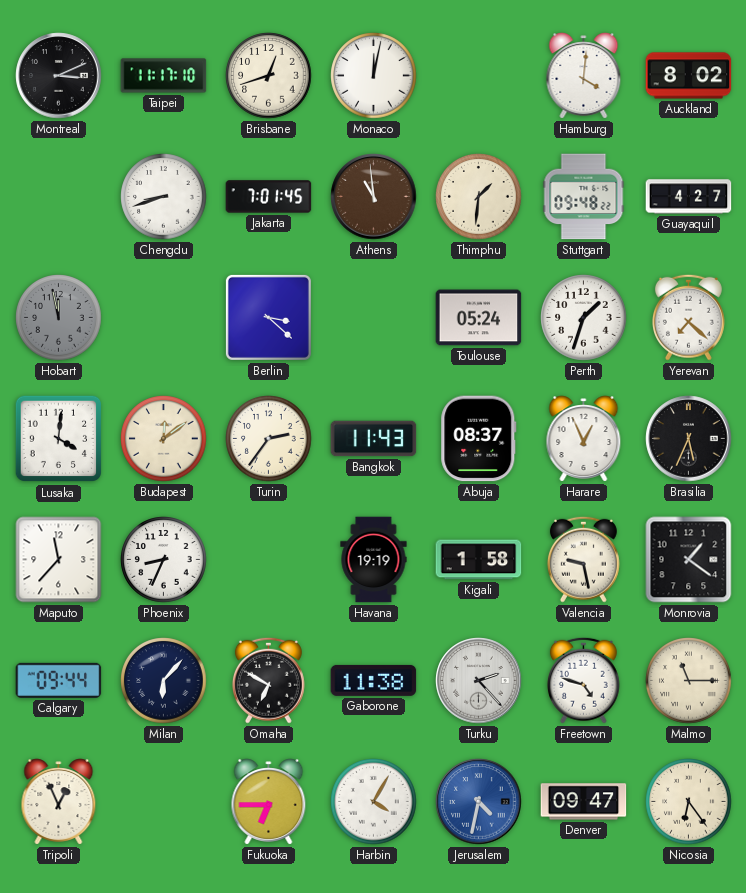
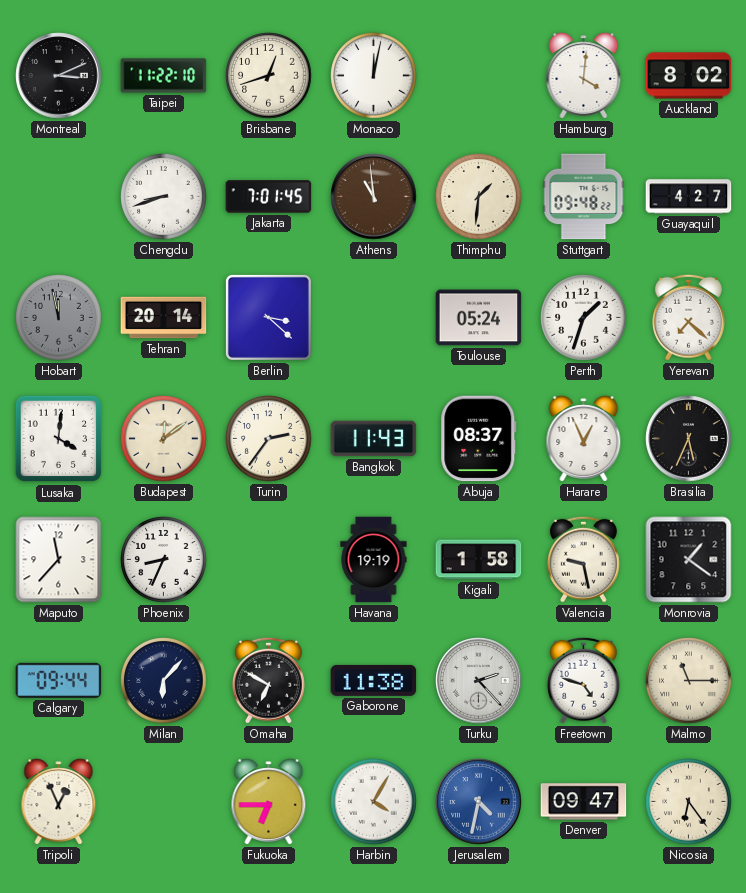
Taipei: 11:17 -> 11:22
Tehran: none -> 20:14
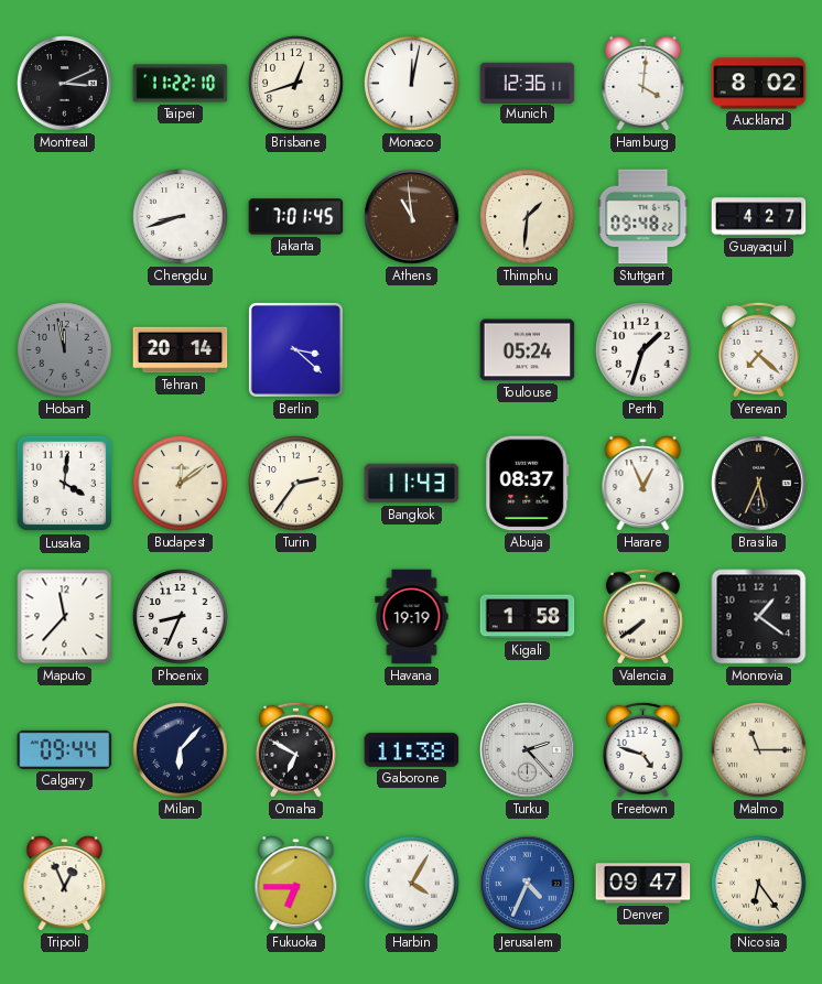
Munich: none -> 12:36
Valencia: 9:28 -> 7:39
Jerusalem: 4:32 -> 4:34
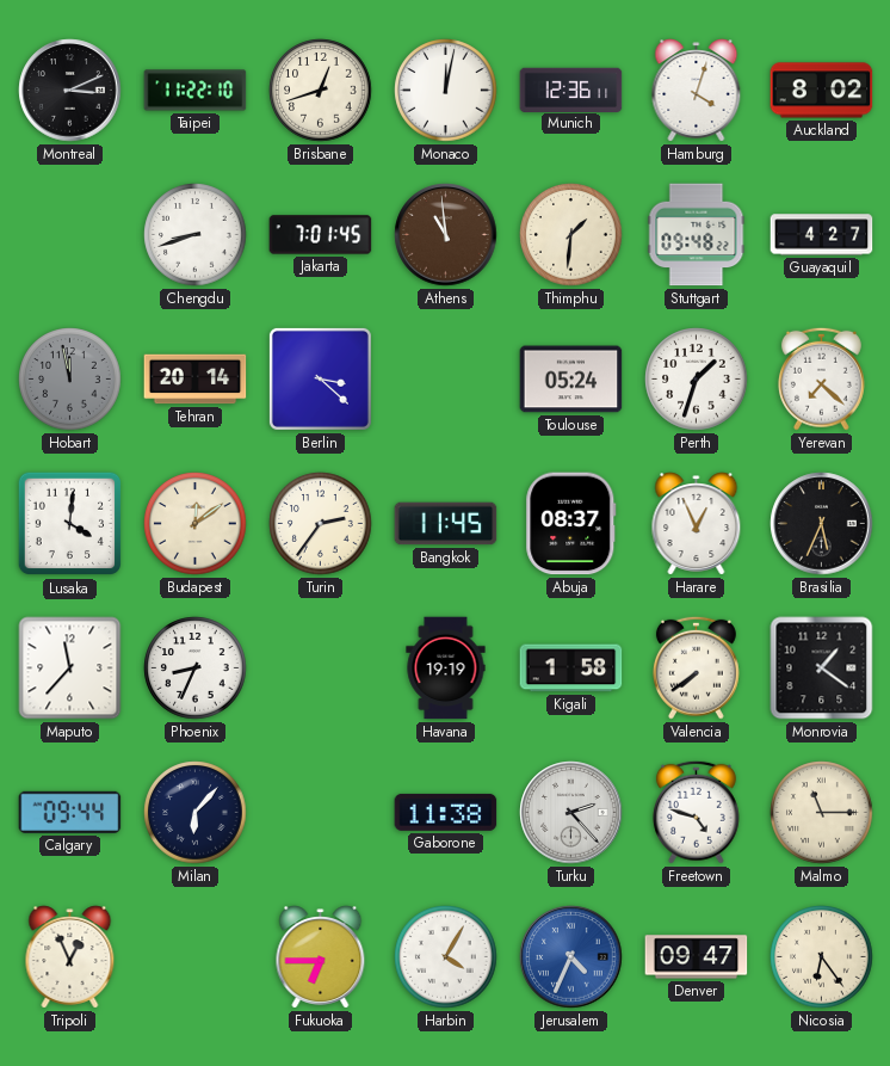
Hamburg: 4:01 -> 4:03
Bangkok: 11:43 -> 11:45
Omaha: 6:50 -> none
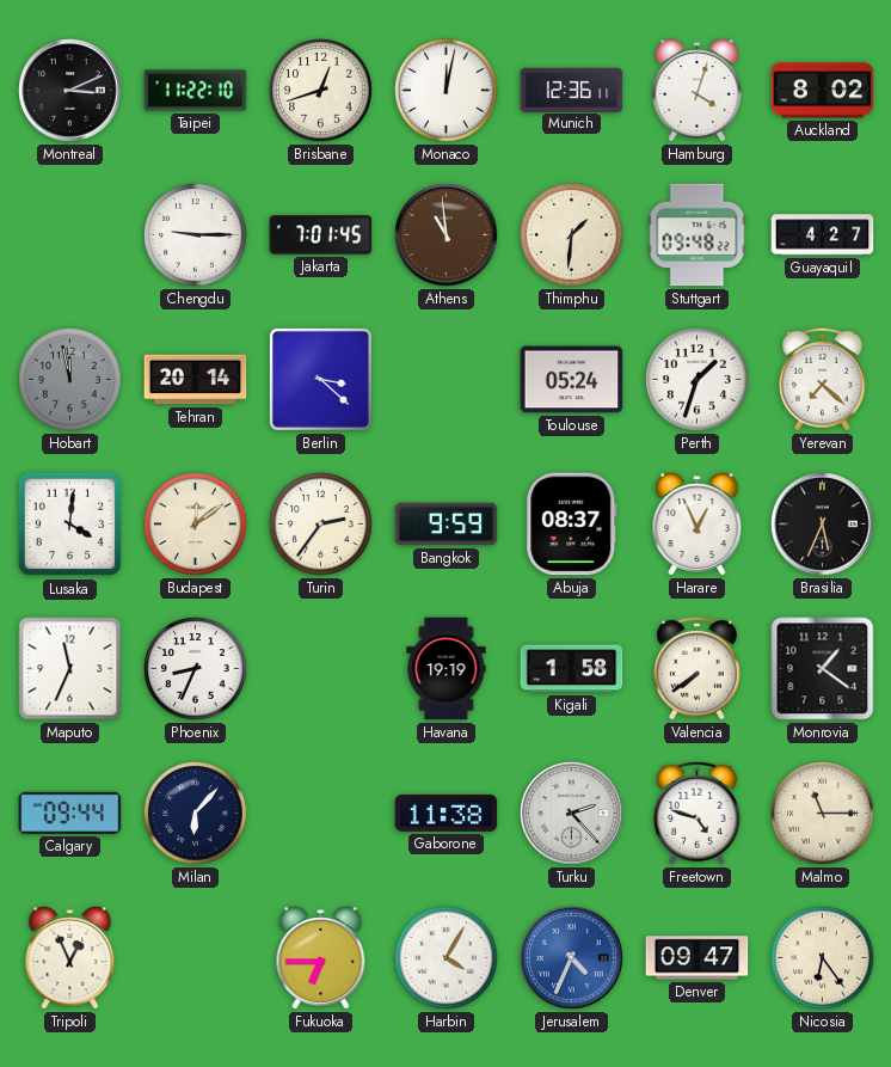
Chengdu: 8:42 -> 9:15
Bangkok: 11:45 -> 9:59
Maputo: 11:37 -> 11:34
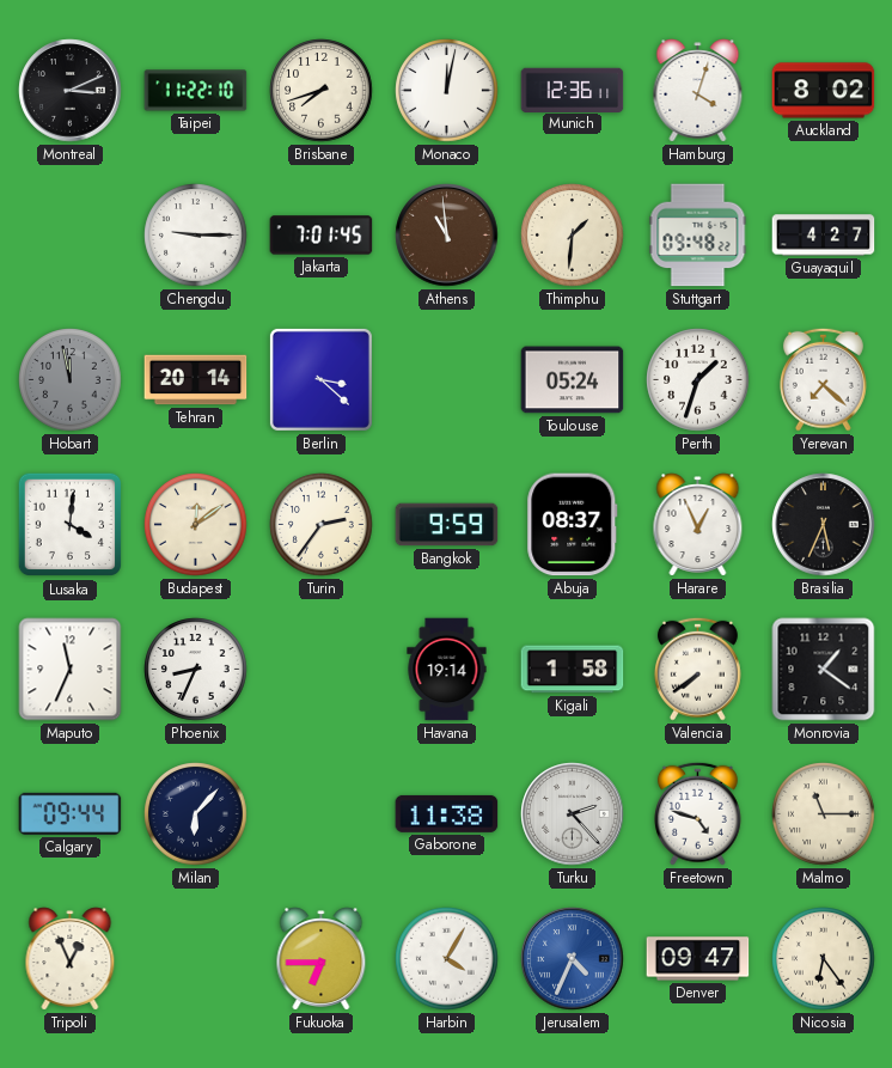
Brisbane: 12:42 -> 7:42
Havana: 19:19 -> 19:14
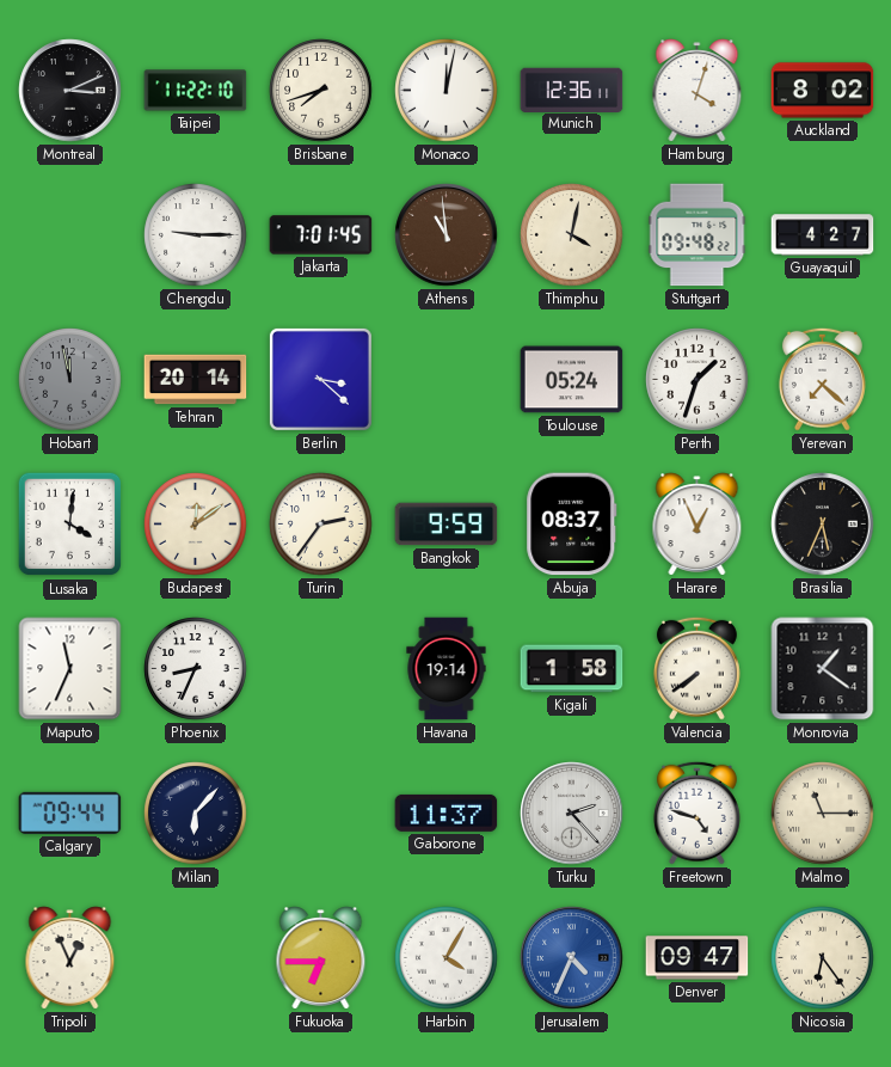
Thimphu: 1:31 -> 4:02
Gaborone: 11:38 -> 11:37
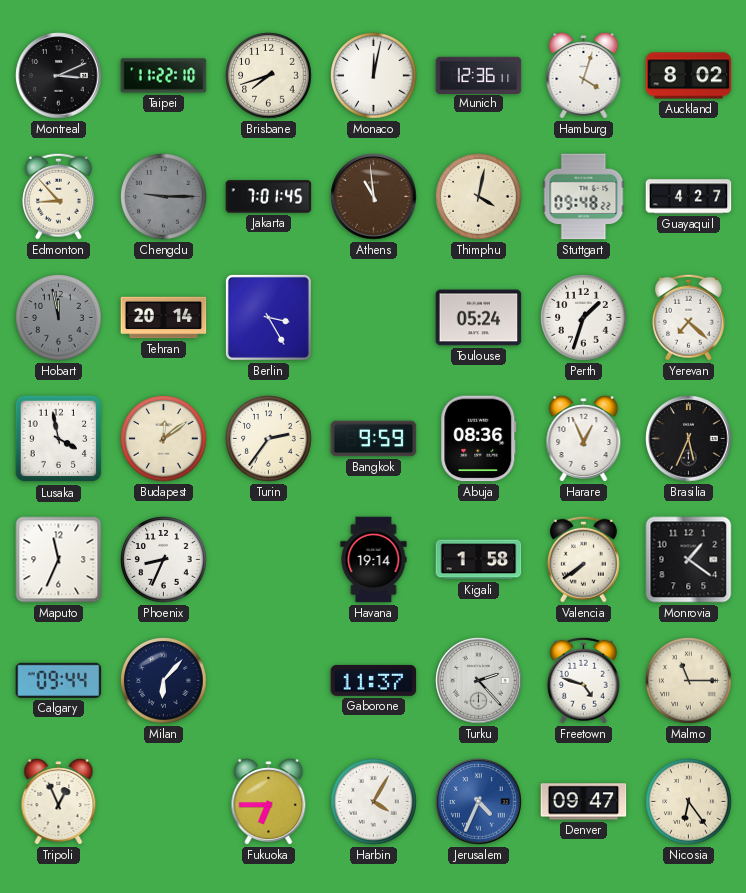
Edmonton: none -> 8:53
Chengdu dial: white -> grey
Berlin: 3:22 -> 3:25
Lusaka: 4:01 -> 3:58
Abuja: 08:37 -> 08:36
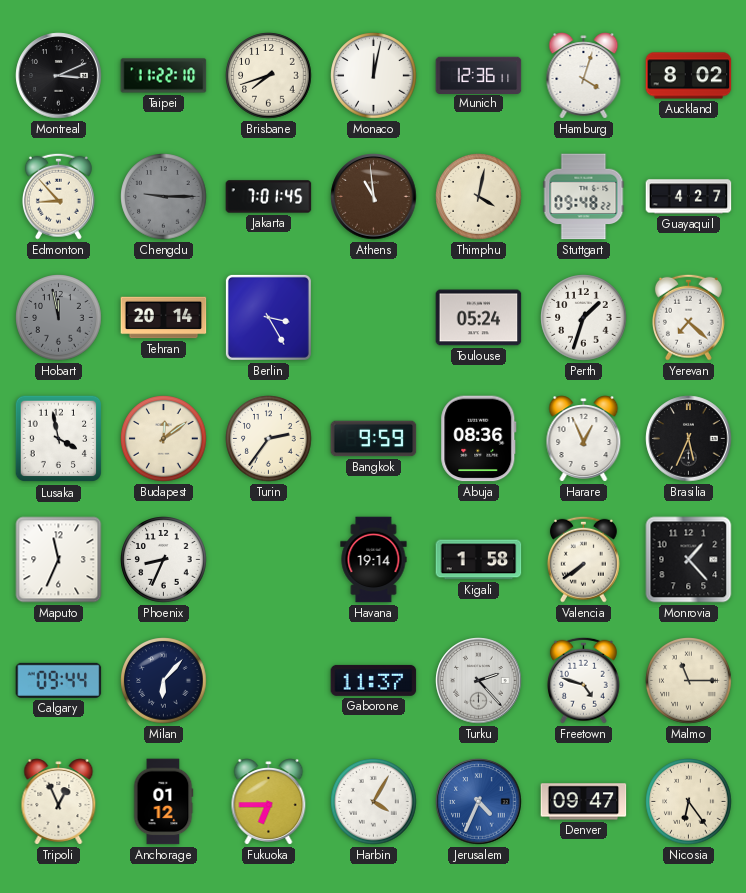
Monrovia: 1:21 -> 1:23
Anchorage: none -> 01:12
